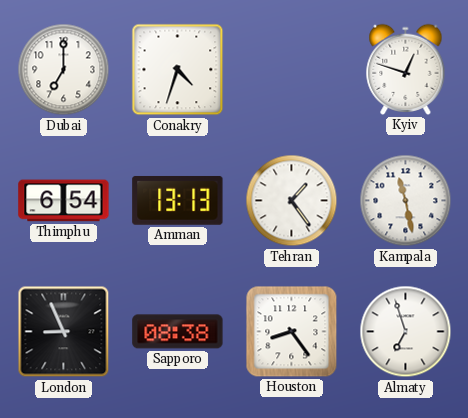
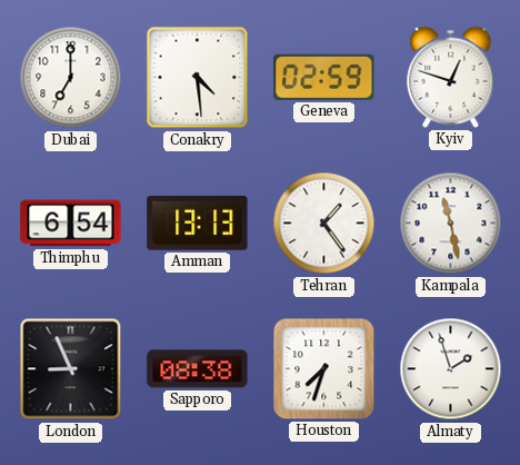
Conakry: 4:33 -> 4:29
Geneva: none -> 02:59
Houston: 8:24 -> 7:33
Almaty: 6:57 -> 1:57
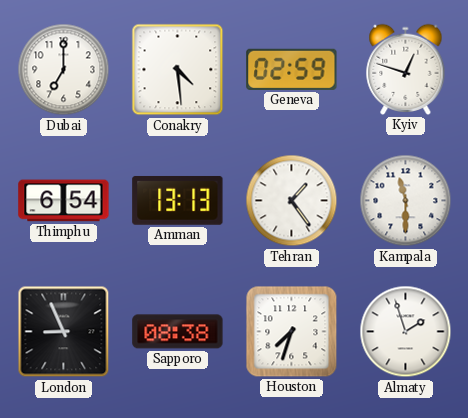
Kampala: 11:28 -> 11:30
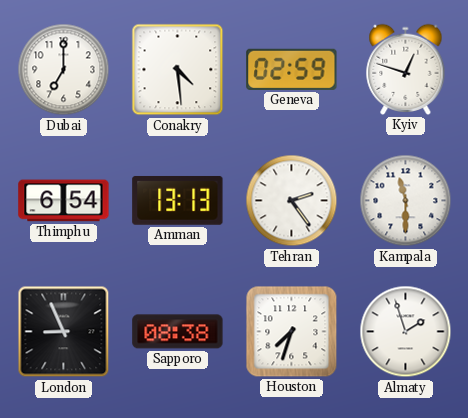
Tehran: 1:24 -> 2:24
